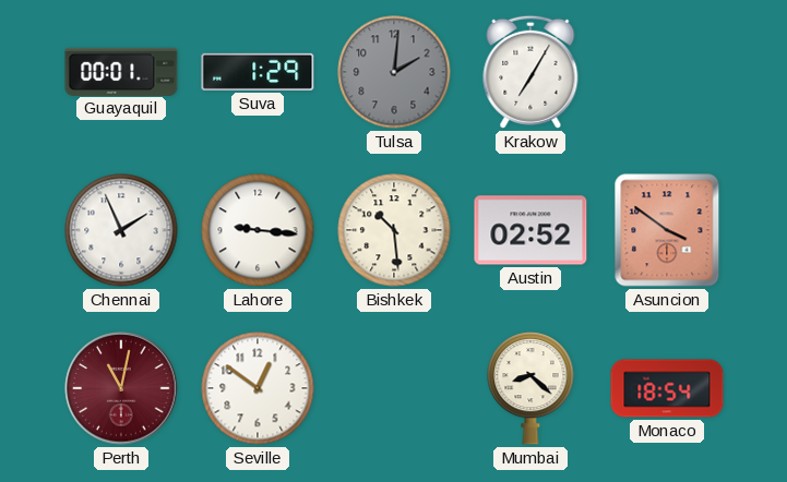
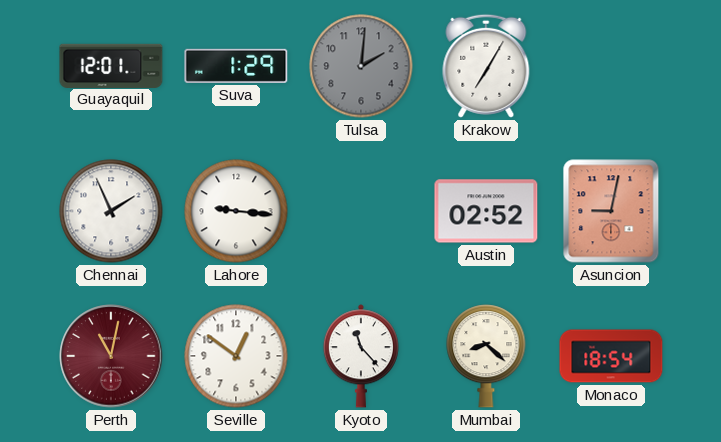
Guayaquil: 00:01 -> 12:01
Bishkek: 10:29 -> none
Asuncion: 3:51 -> 9:02
Kyoto: none -> 11:23
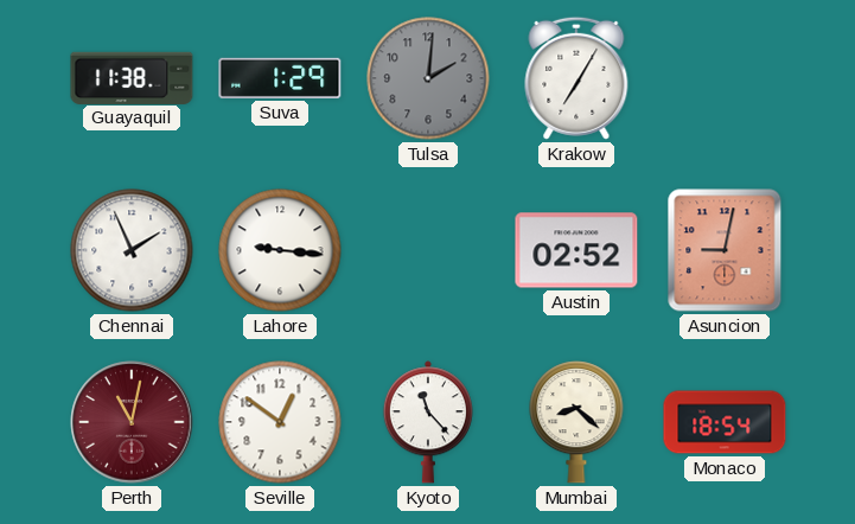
Guayaquil: 12:01 -> 11:38
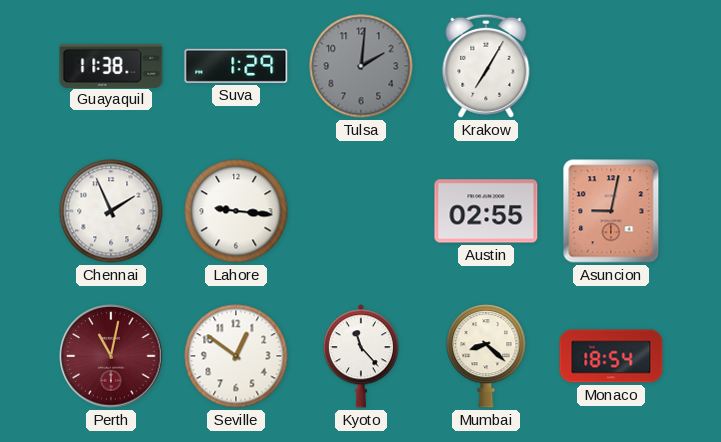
Austin: 02:52 -> 02:55
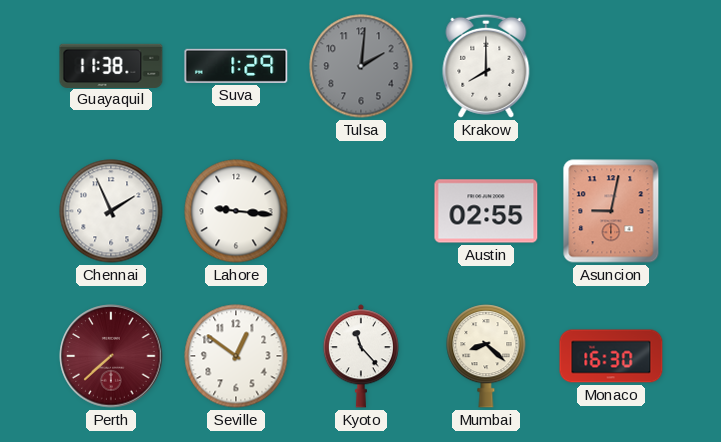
Krakow: 7:05 -> 8:00
Perth: 11:02 -> 7:38
Monaco: 18:54 -> 16:30
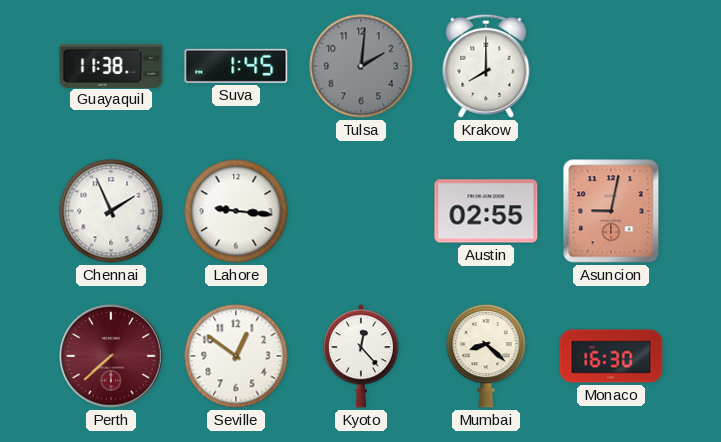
Suva: 1:29 -> 1:45
Kyoto: 11:23 -> 12:23
